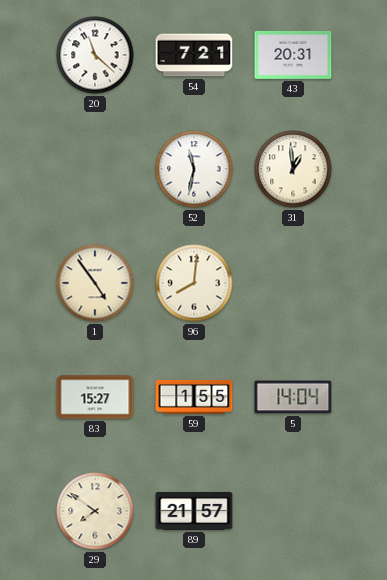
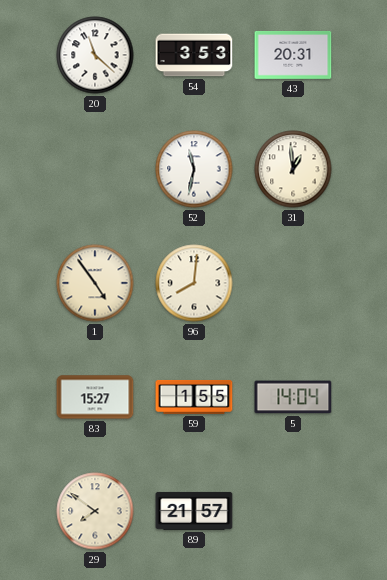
54: 7:21 -> 3:53
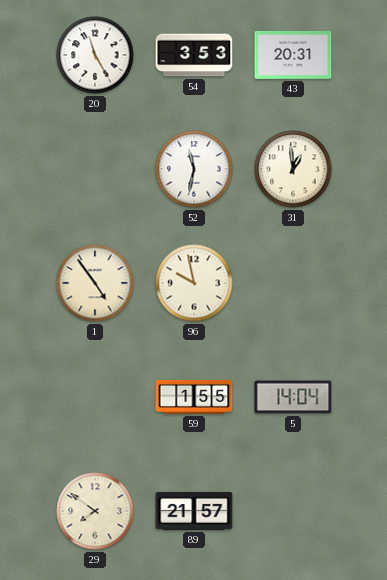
20: 11:22 -> 11:25
96: 8:01 -> 9:58
83: 15:27 -> none
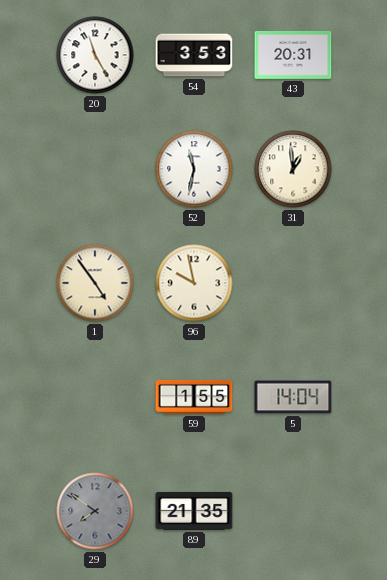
29 dial: cream -> grey
89: 21:57 -> 21:35
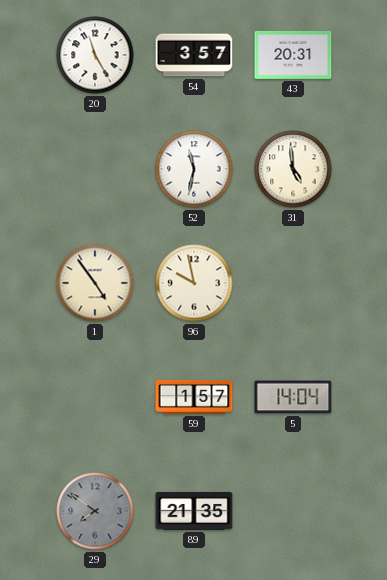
54: 3:53 -> 3:57
31: 12:59 -> 4:59
59: 1:55 -> 1:57
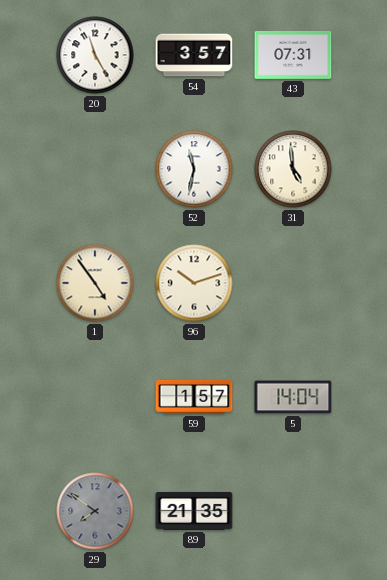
43: 20:31 -> 07:31
96: 9:58 -> 10:12
